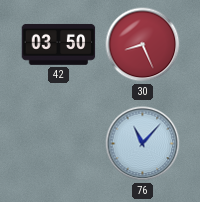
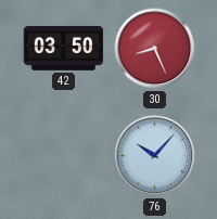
76: 11:07 -> 10:07
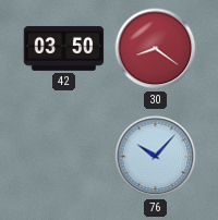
30: 8:26 -> 8:21
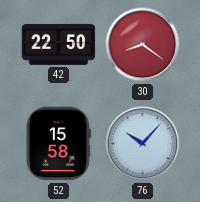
42: 03:50 -> 22:50
52: none -> 15:58
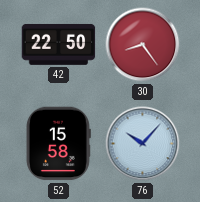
30: 8:21 -> 8:24
